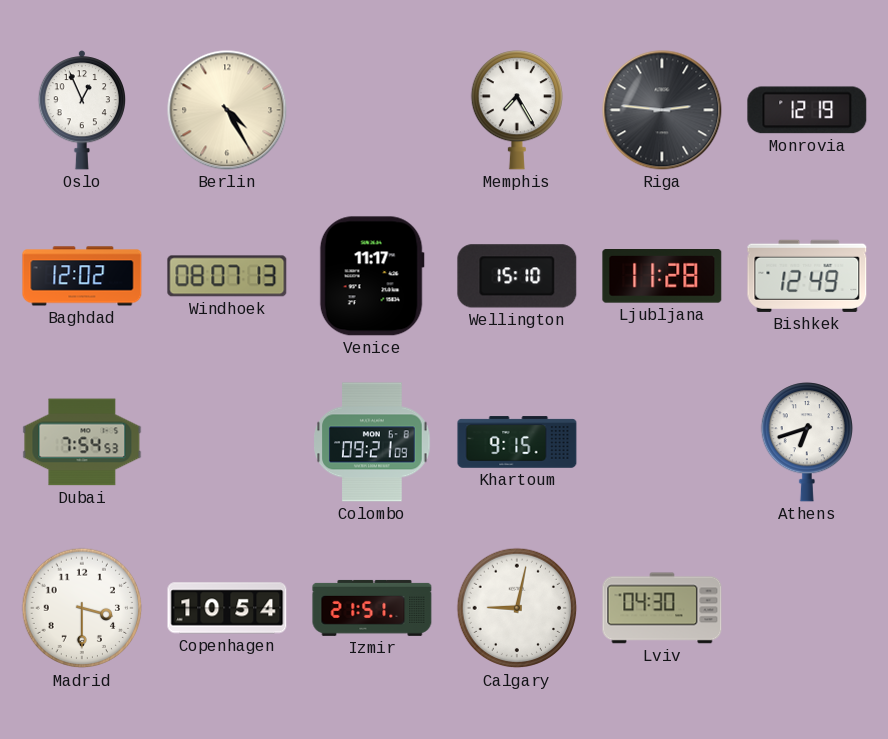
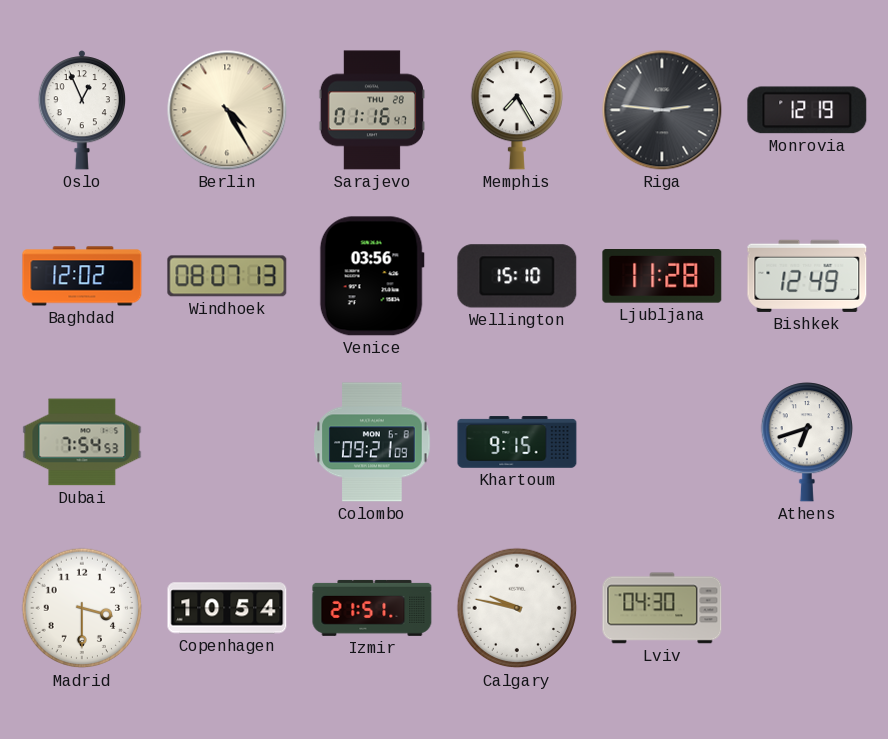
Sarajevo: none -> 01:16
Venice: 11:17 -> 03:56
Calgary: 9:02 -> 9:47
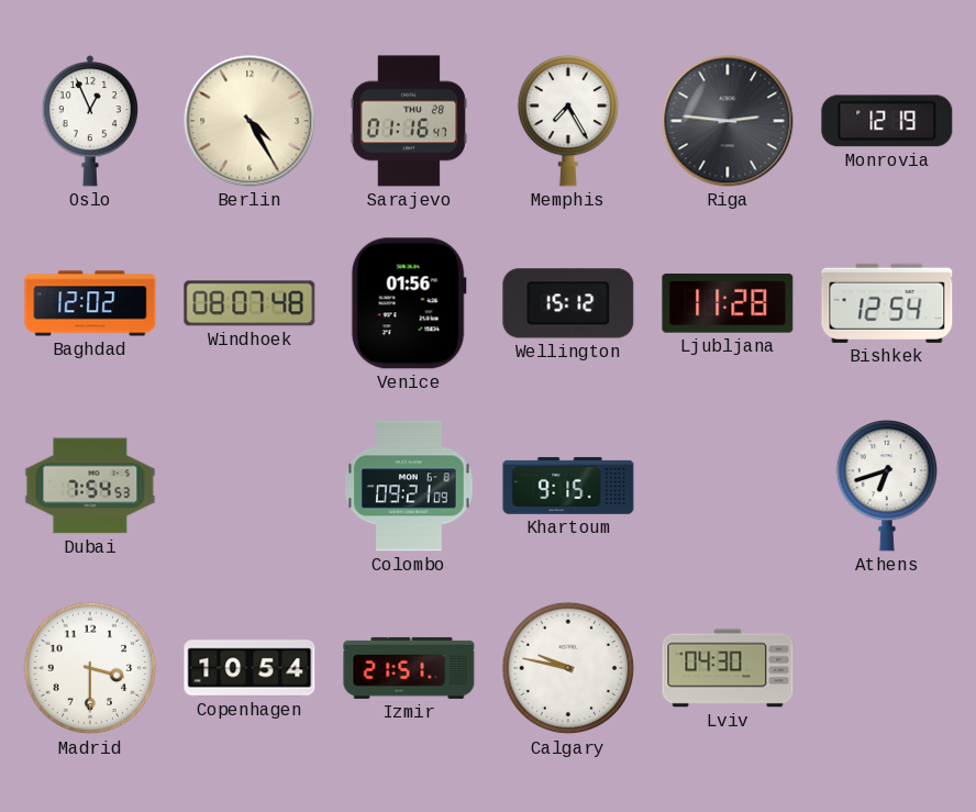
Windhoek: 08:07:13 -> 08:07:48
Venice: 03:56 -> 01:56
Wellington: 15:10 -> 15:12
Bishkek: 12:49 -> 12:54
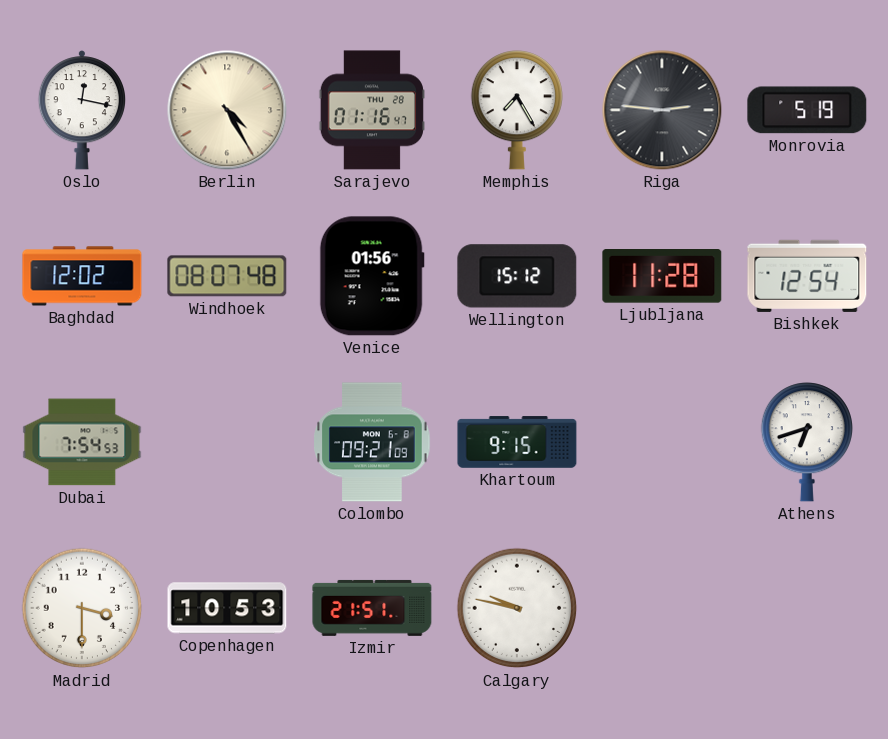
Oslo: 12:56 -> 12:17
Monrovia: 12:19 -> 5:19
Copenhagen: 10:54 -> 10:53
Lviv: 04:30 -> none
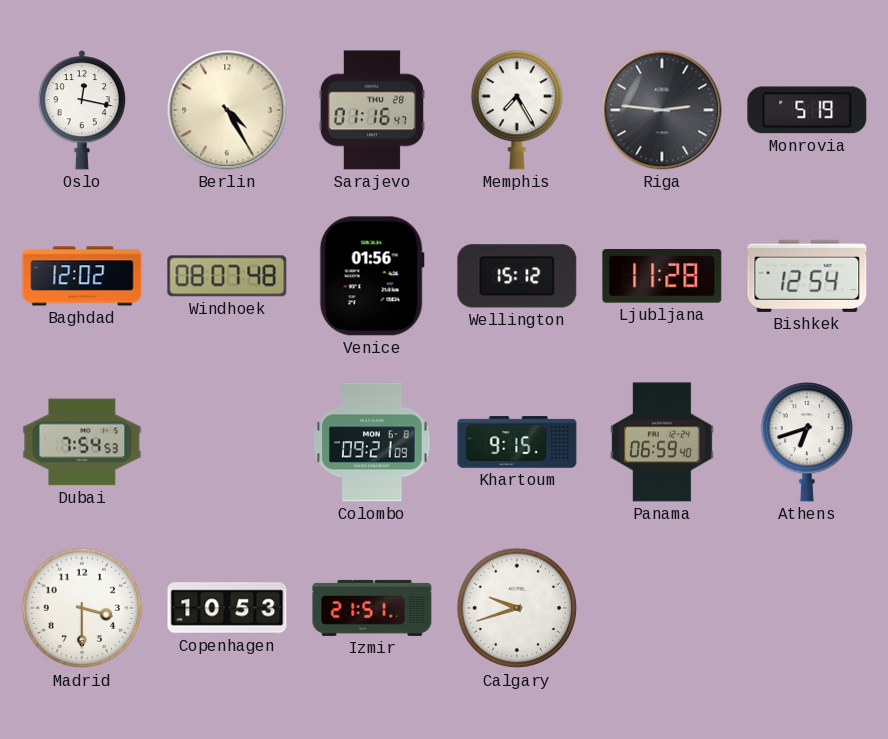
Panama: none -> 06:59
Calgary: 9:47 -> 9:42
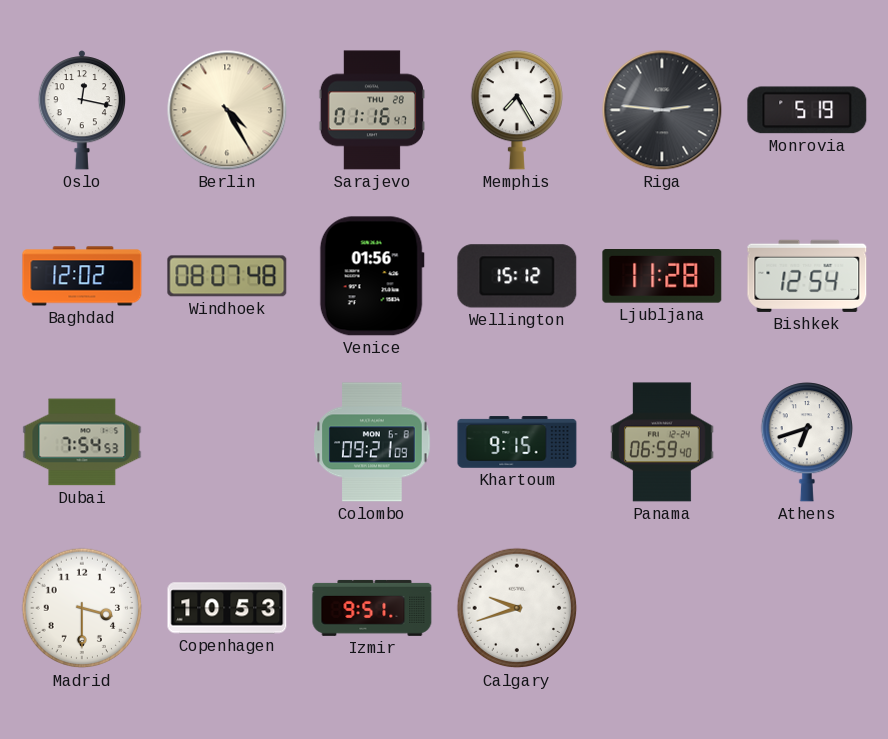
Izmir: 21:51 -> 9:51
